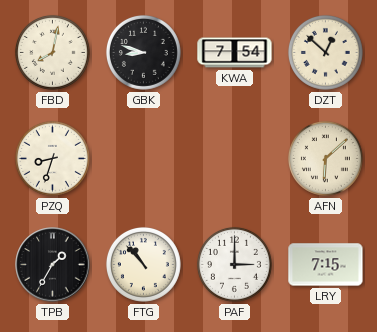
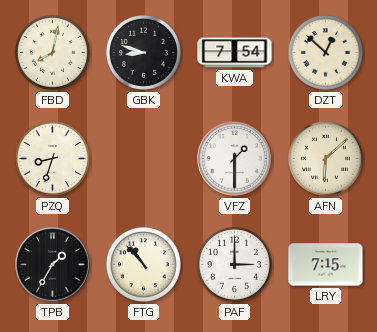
VFZ: none -> 1:30
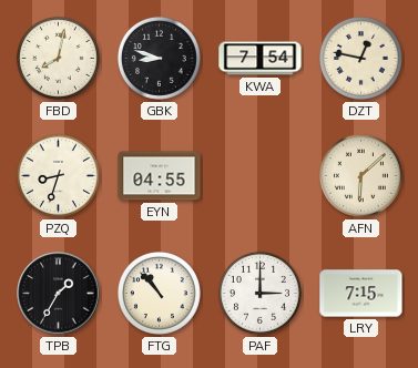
DZT: 12:52 -> 12:47
EYN: none -> 04:55
VFZ: 1:30 -> none
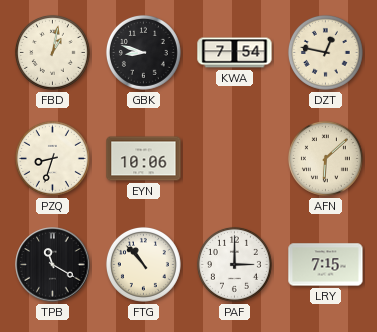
FBD: 8:02 -> 1:02
EYN: 04:55 -> 10:06
TPB: 1:35 -> 11:20
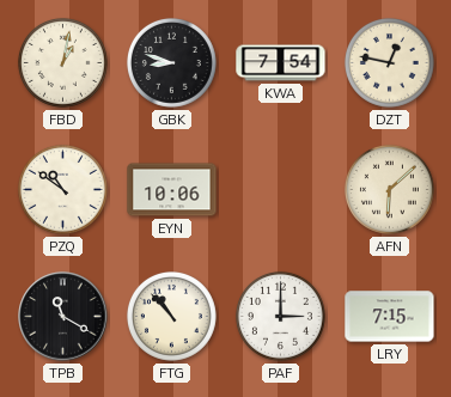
PZQ: 8:33 -> 10:51
